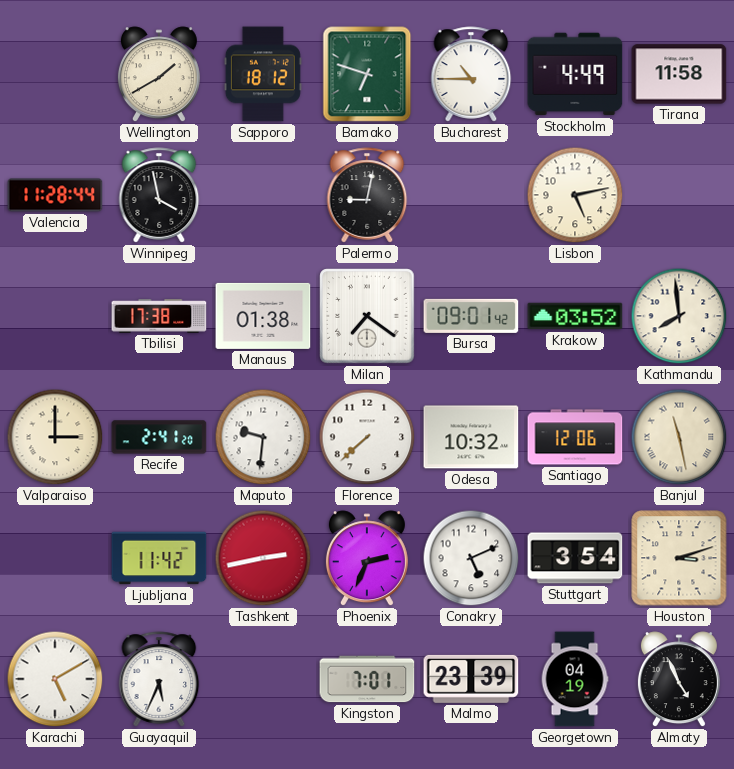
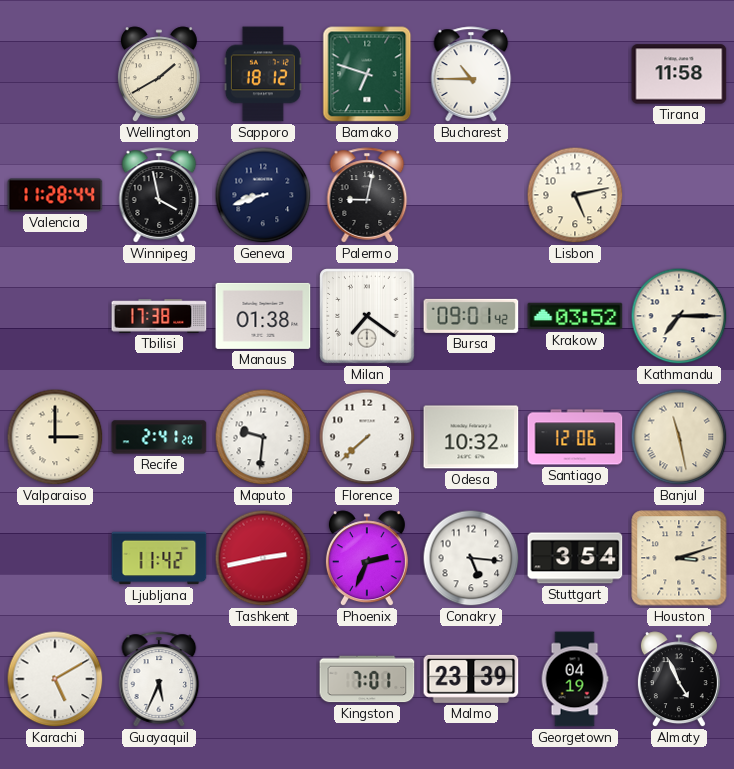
Stockholm: 4:49 -> none
Geneva: none -> 8:42
Kathmandu: 7:59 -> 7:15
Conakry: 5:11 -> 5:16
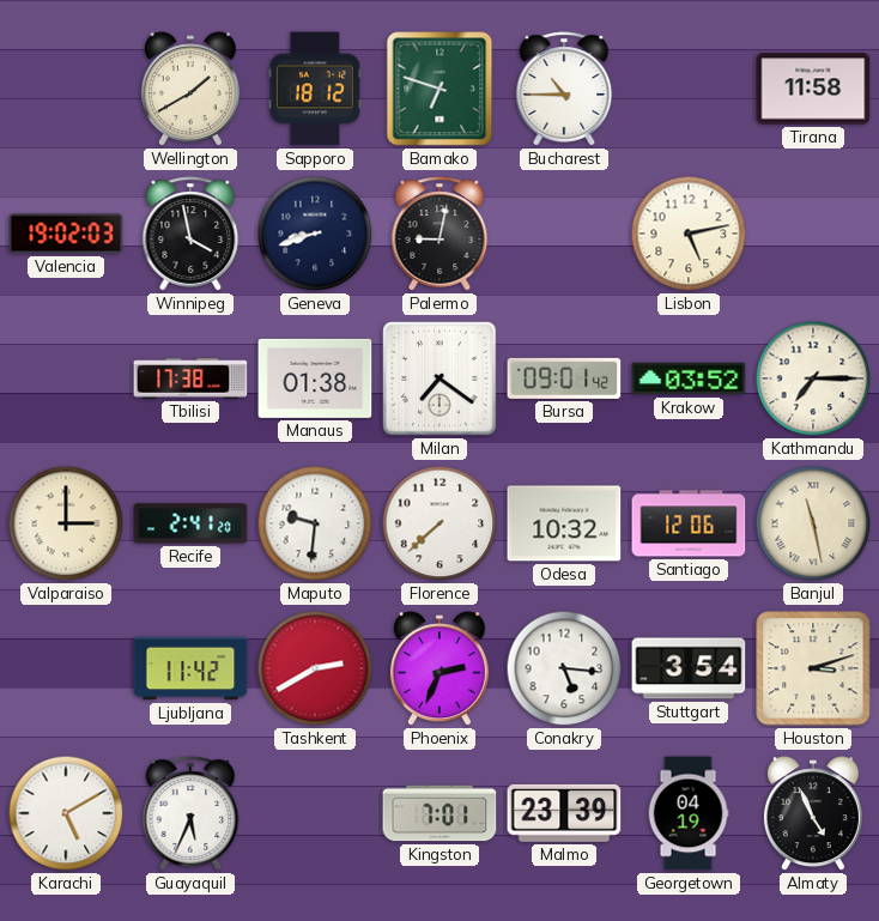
Valencia: 11:28 -> 19:02
Tashkent: 2:43 -> 2:40
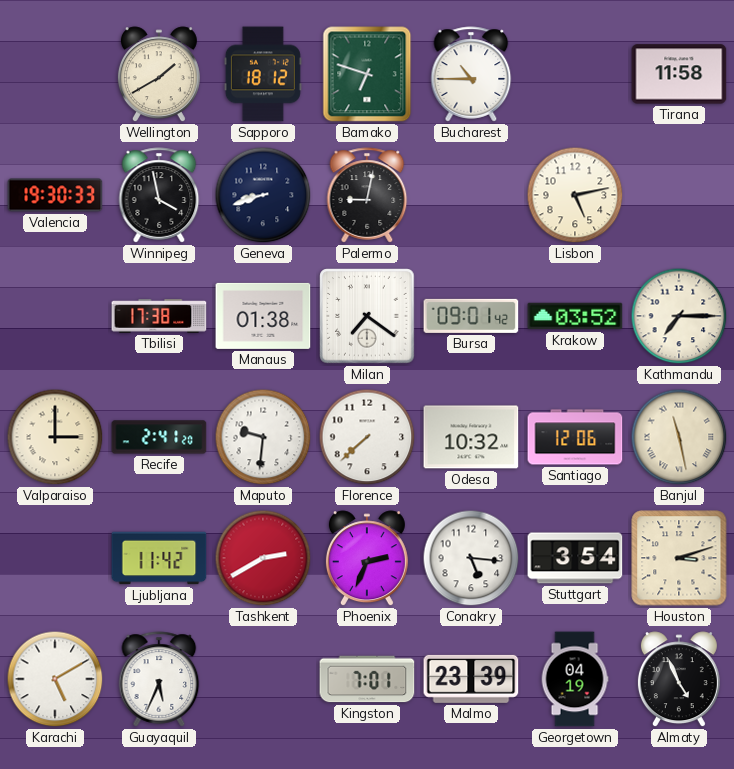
Valencia: 19:02 -> 19:30
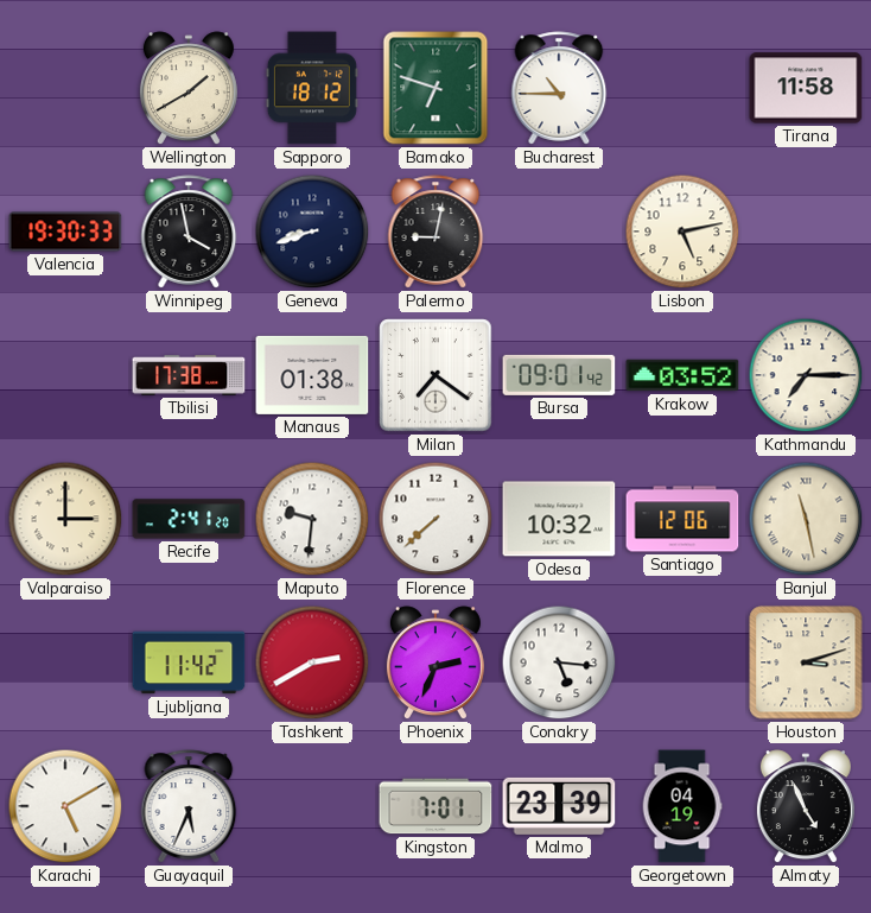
Stuttgart: 3:54 -> none
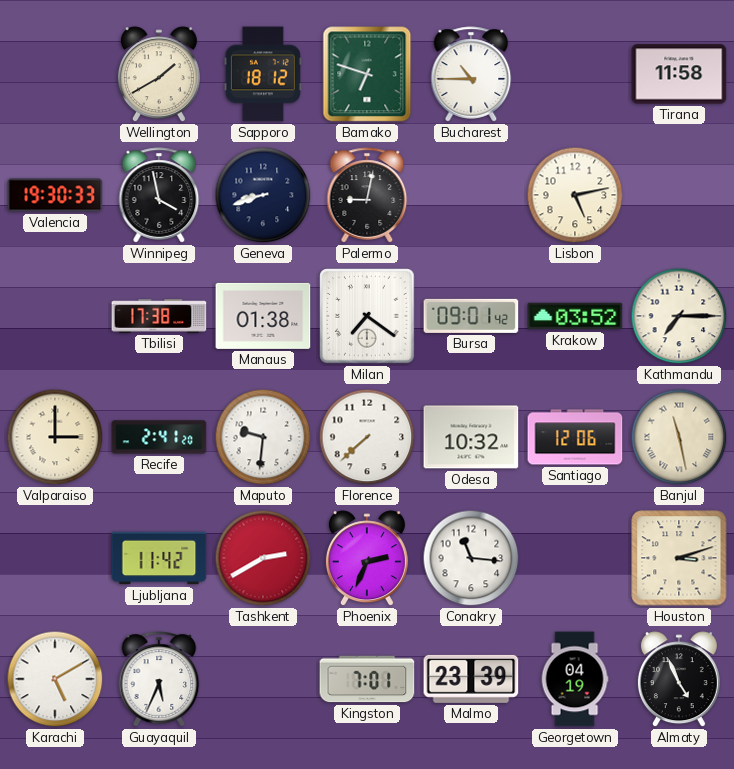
Conakry: 5:16 -> 11:16
